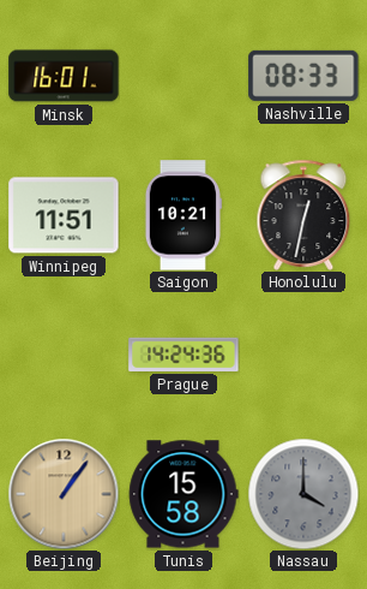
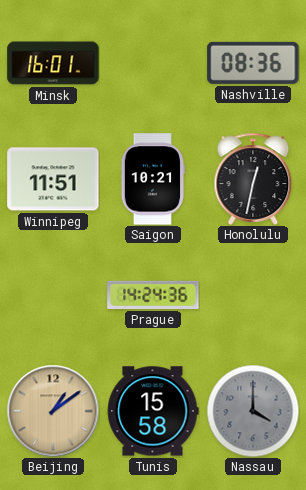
Nashville: 08:33 -> 08:36
Beijing: 1:06 -> 1:09
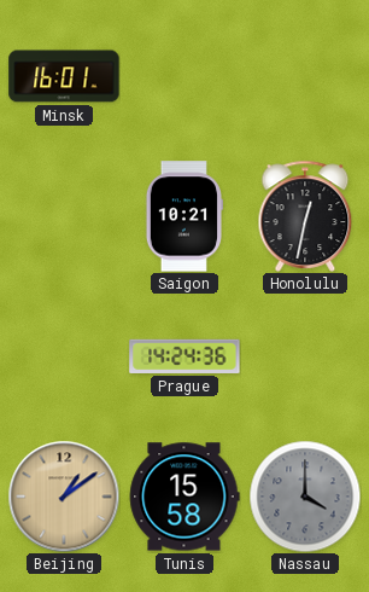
Nashville: 08:36 -> none
Winnipeg: 11:51 -> none
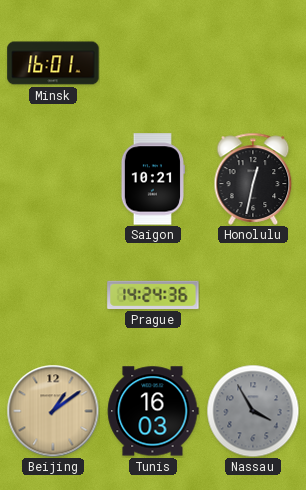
Tunis: 15:58 -> 16:03
Nassau: 4:00 -> 3:55
